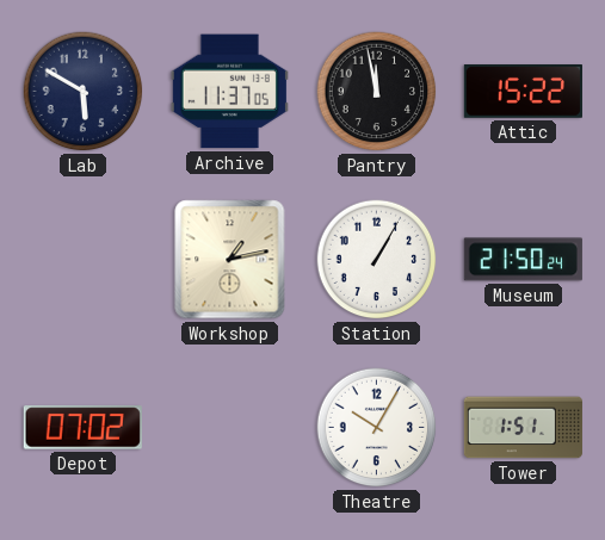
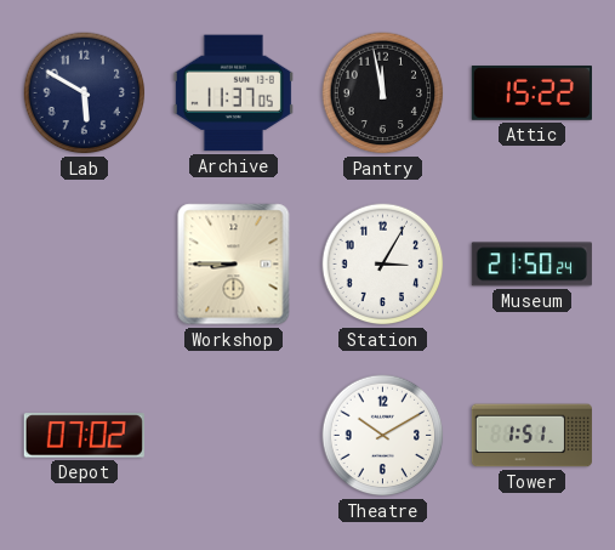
Workshop: 1:13 -> 8:45
Station: 1:05 -> 3:05
Theatre: 10:05 -> 10:10
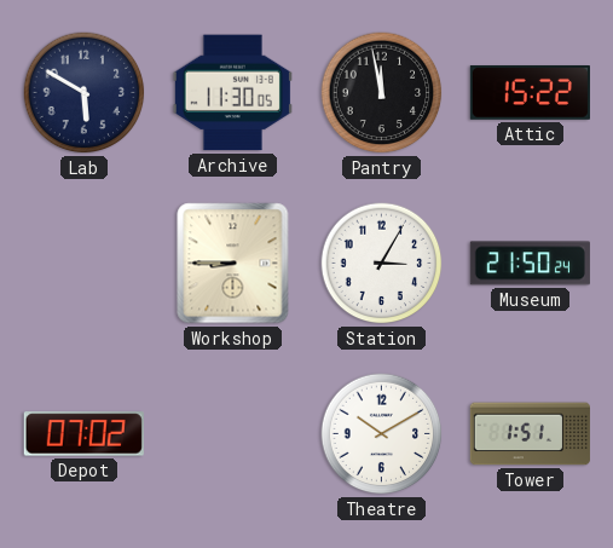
Archive: 11:37 -> 11:30
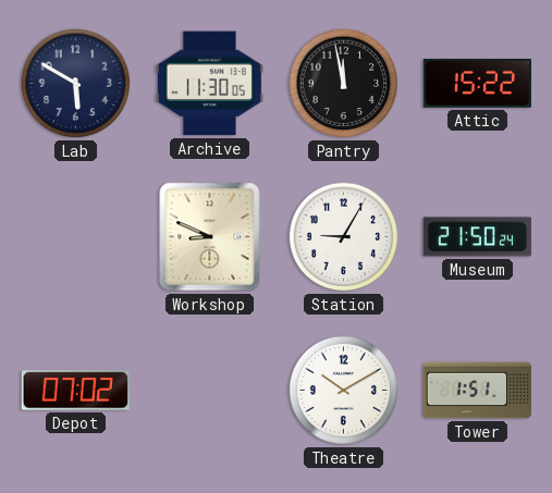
Workshop: 8:45 -> 8:49
Station: 3:05 -> 9:05
